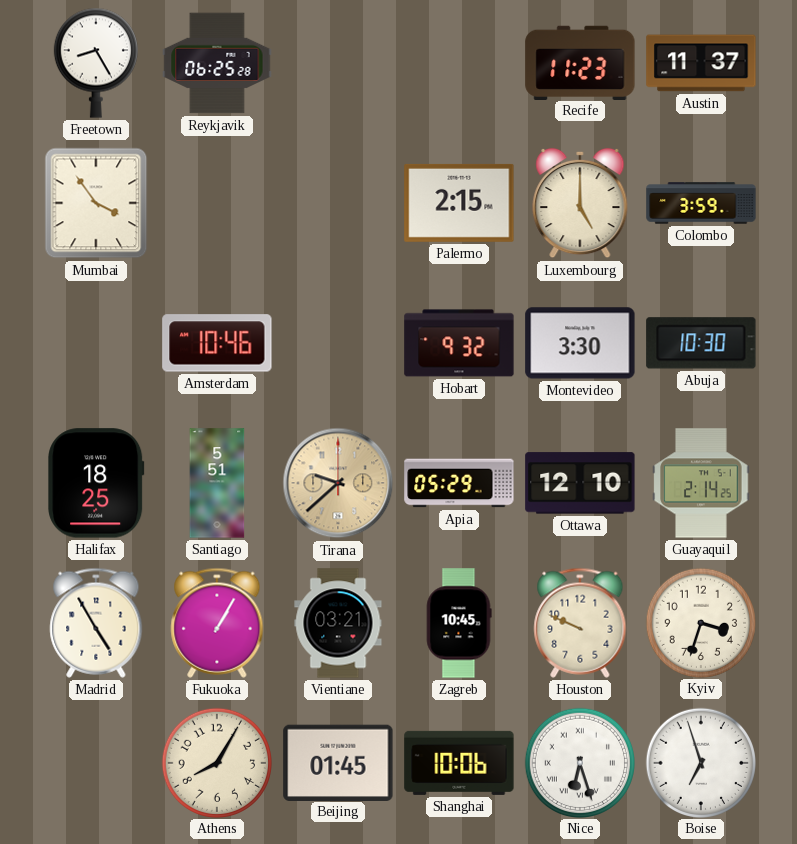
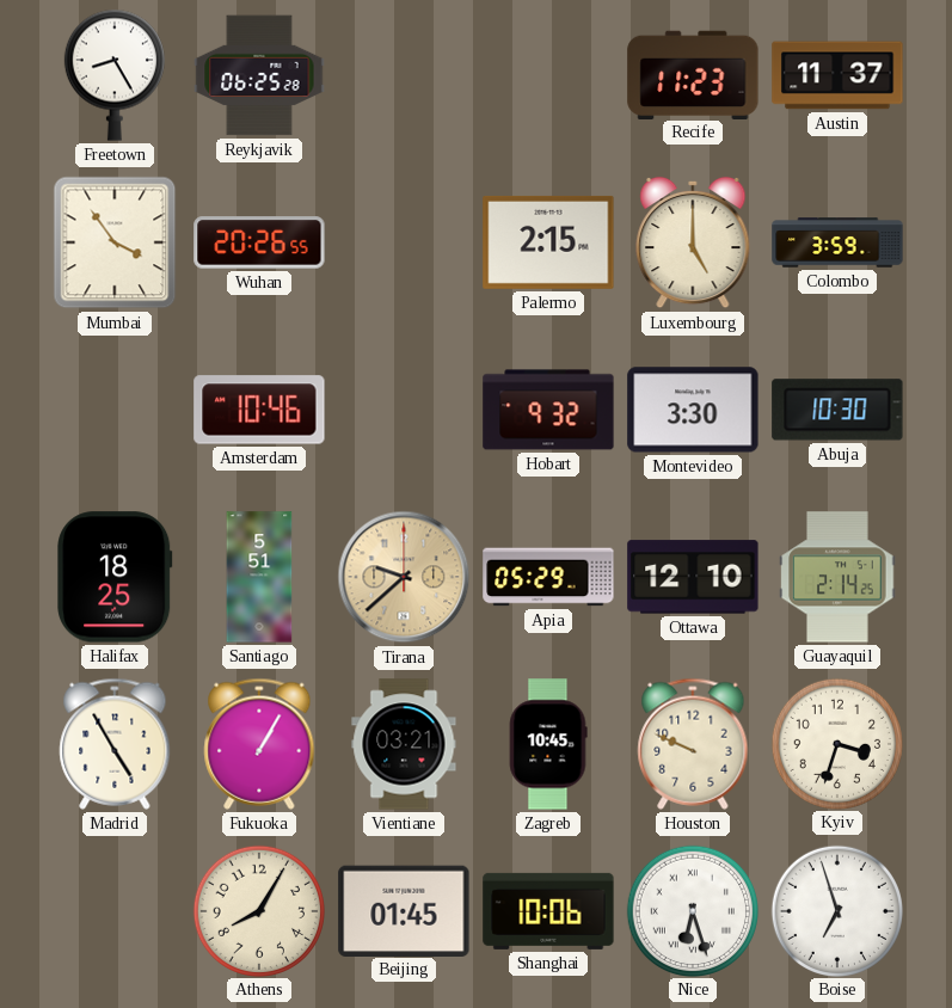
Wuhan: none -> 20:26
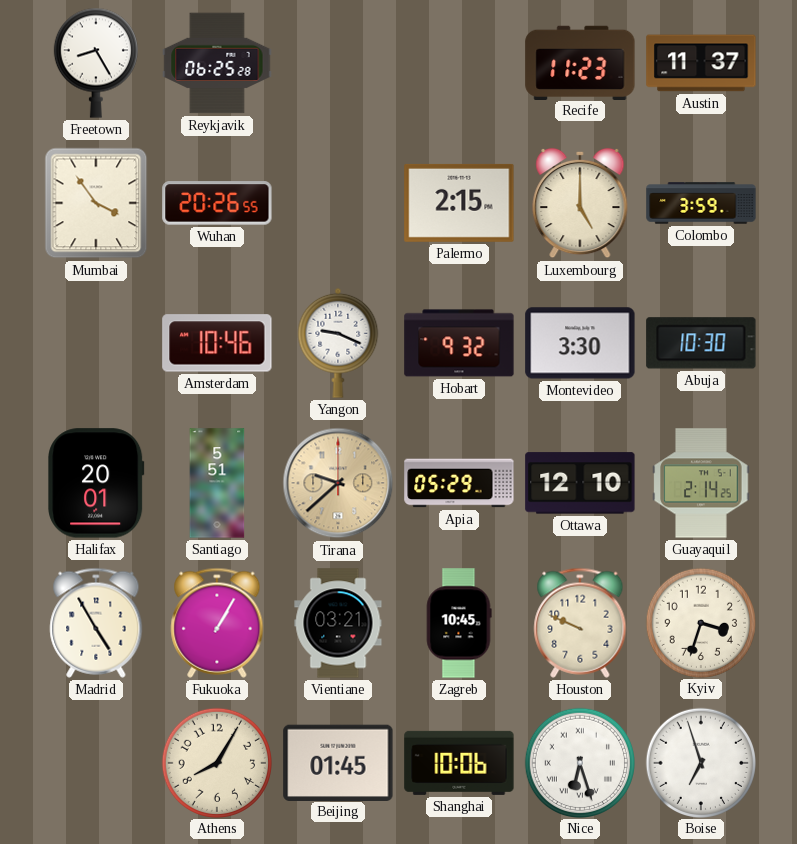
Yangon: none -> 9:19
Halifax: 18:25 -> 20:01
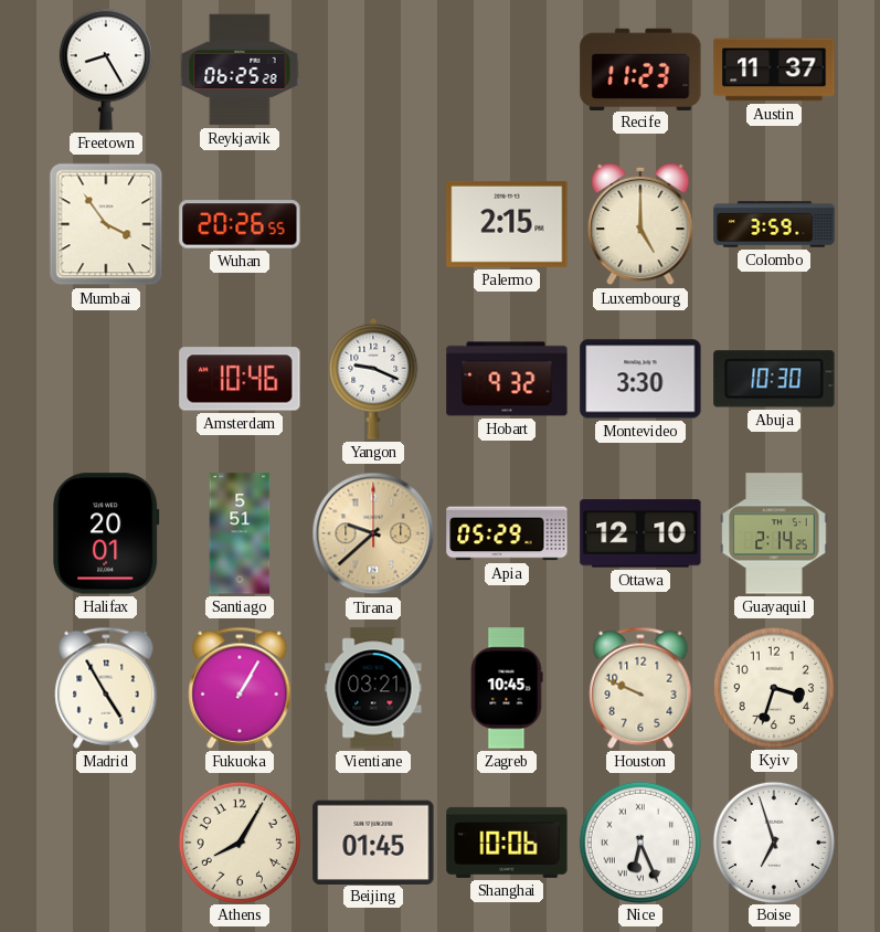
Nice: 6:27 -> 6:26
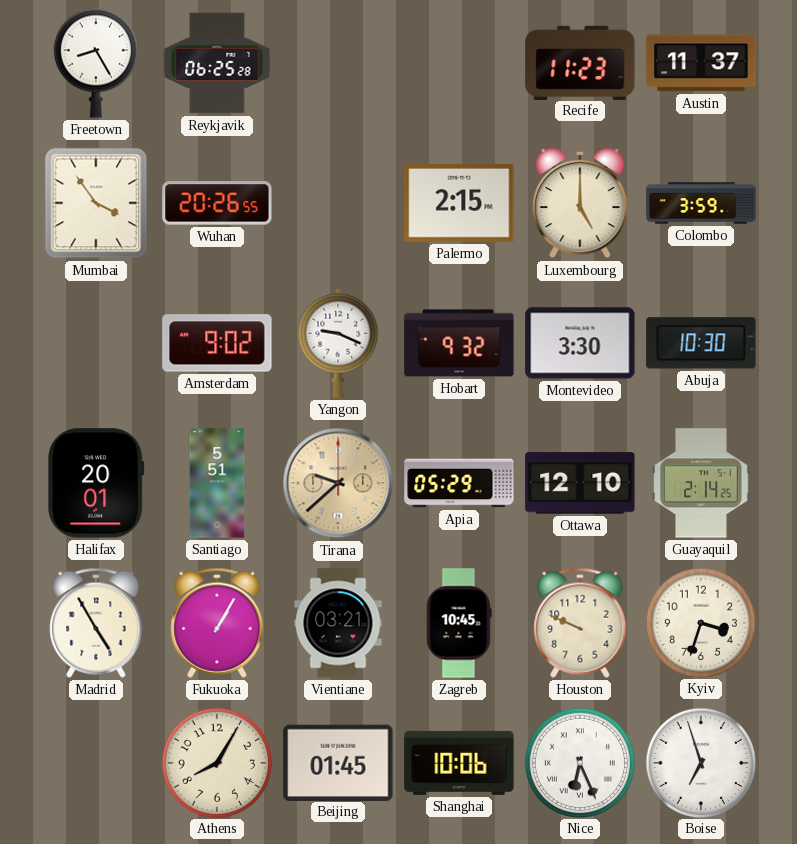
Amsterdam: 10:46 -> 9:02
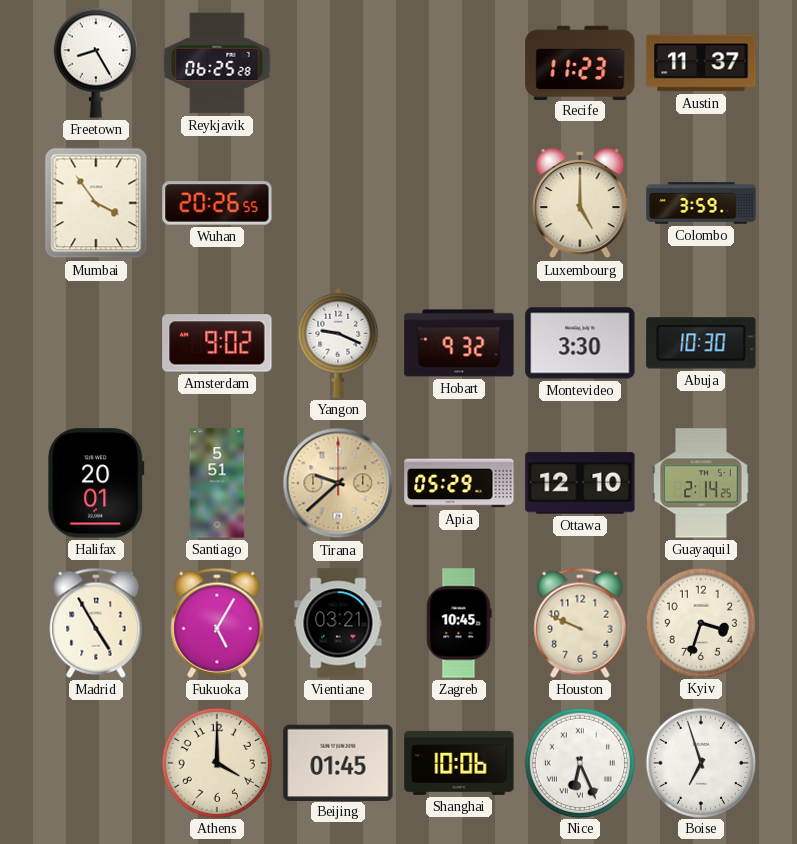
Palermo: 2:15 -> none
Fukuoka: 1:05 -> 5:05
Athens: 8:05 -> 4:00
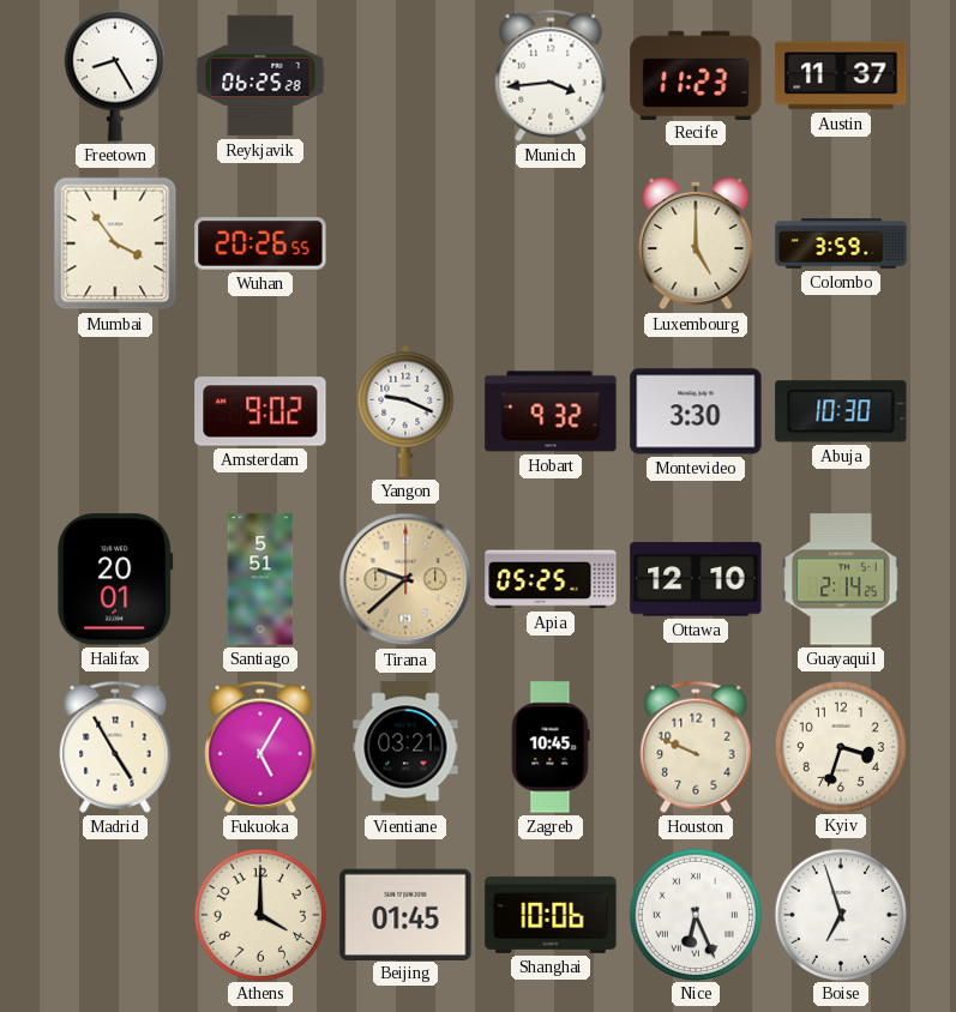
Munich: none -> 3:44
Apia: 05:29 -> 05:25
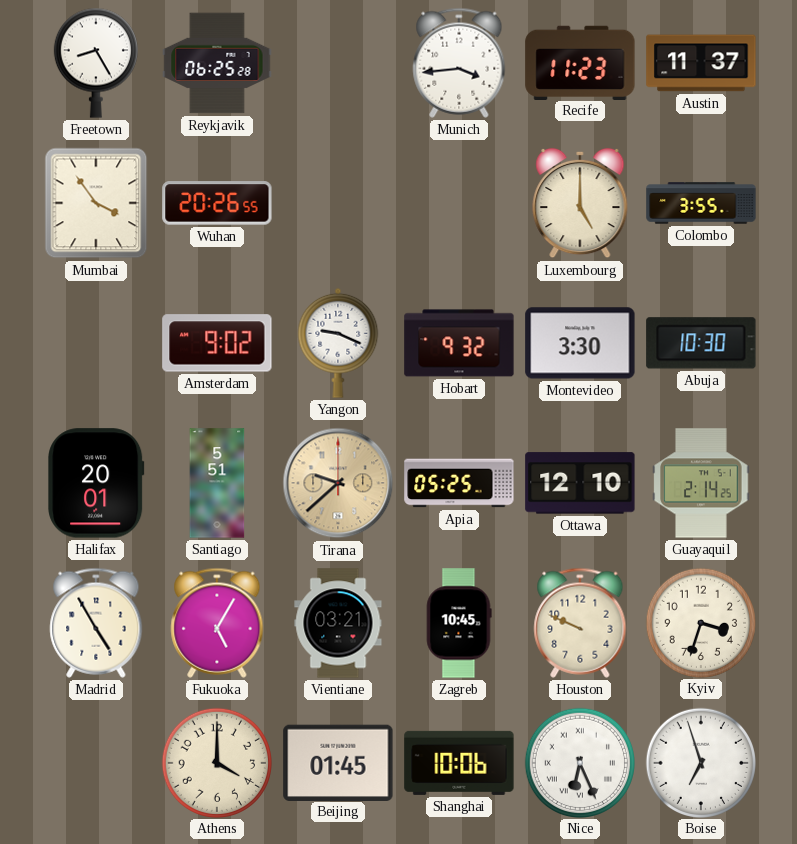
Colombo: 3:59 -> 3:55
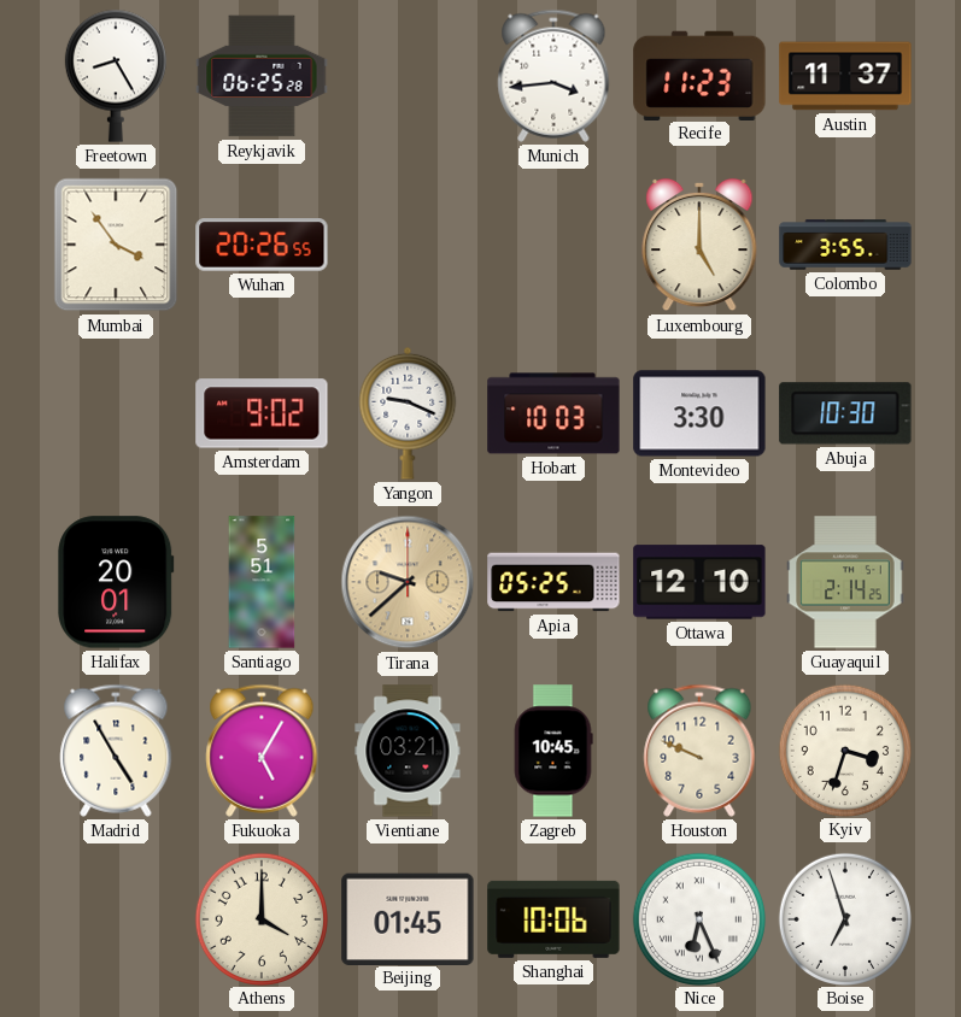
Hobart: 9:32 -> 10:03
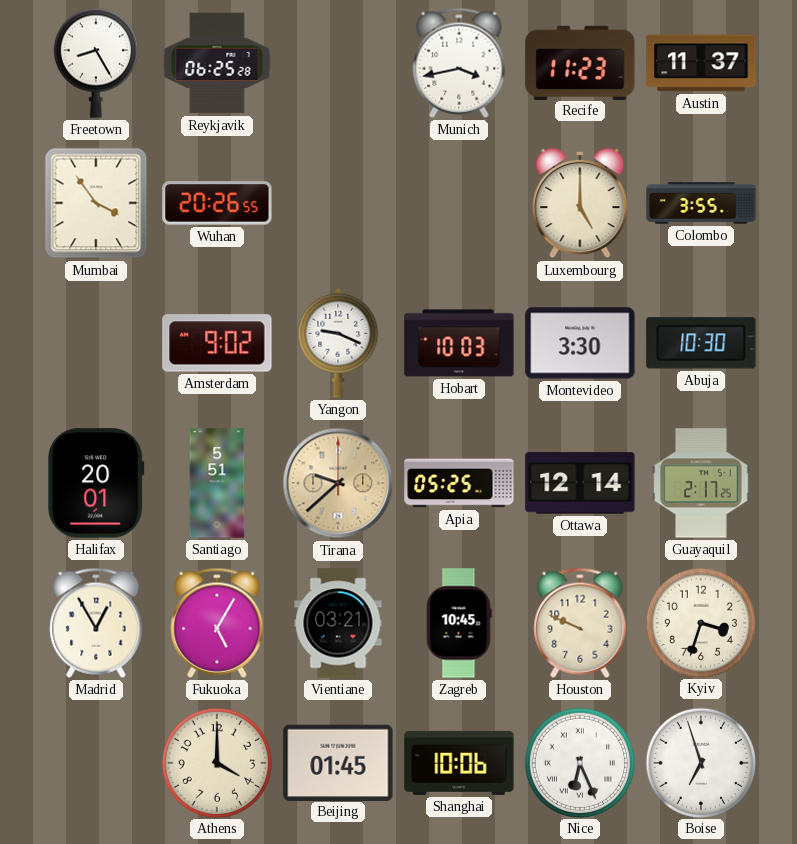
Munich: 3:44 -> 3:43
Ottawa: 12:10 -> 12:14
Guayaquil: 2:14 -> 2:17
Madrid: 4:55 -> 12:55
